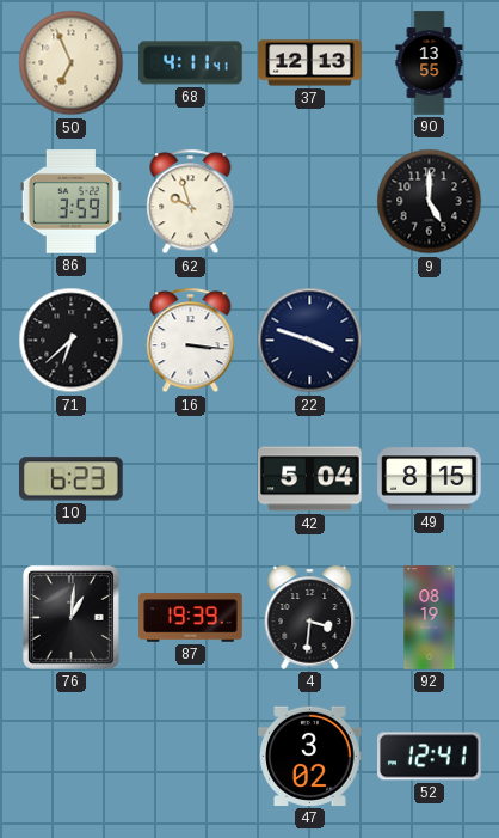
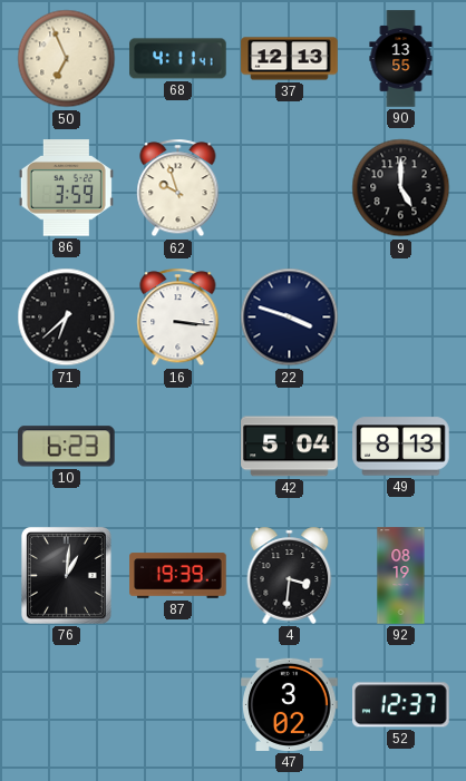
49: 8:15 -> 8:13
52: 12:41 -> 12:37
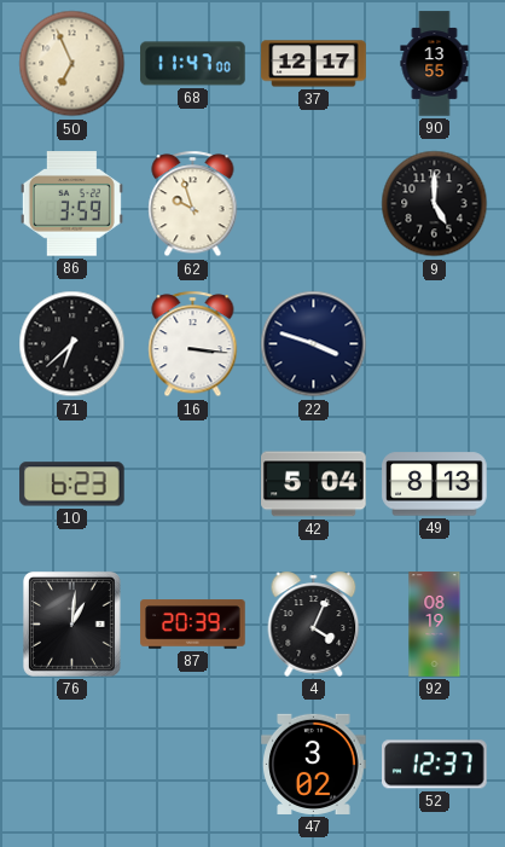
68: 4:11 -> 11:47
37: 12:13 -> 12:17
87: 19:39 -> 20:39
4: 3:31 -> 4:04
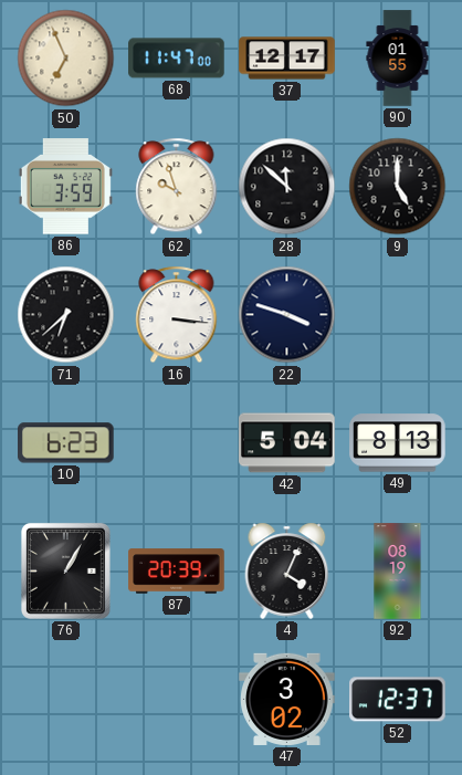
90: 13:55 -> 01:55
28: none -> 11:52
76: 1:01 -> 1:05
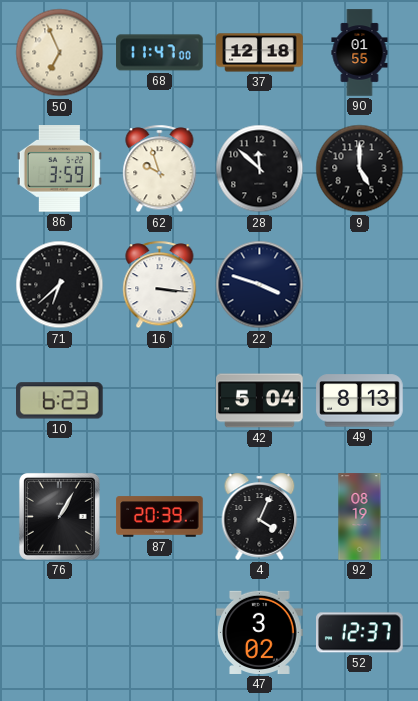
37: 12:17 -> 12:18
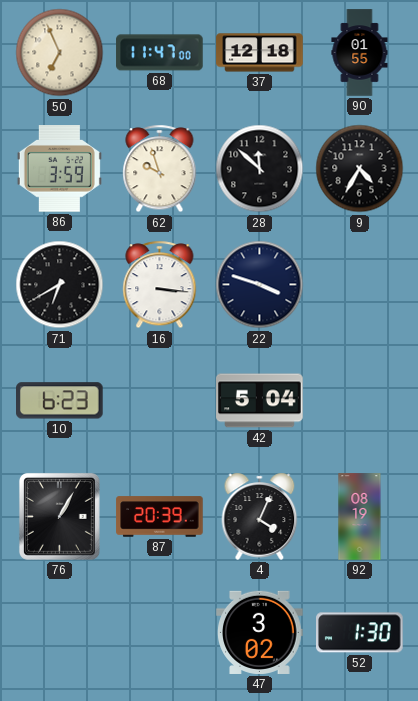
9: 5:00 -> 4:35
71: 6:38 -> 6:40
49: 8:13 -> none
52: 12:37 -> 1:30
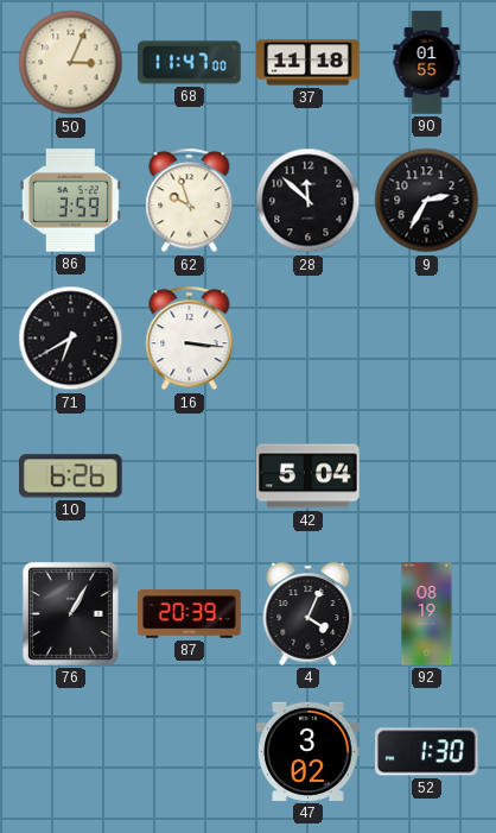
50: 6:56 -> 3:04
37: 12:18 -> 11:18
9: 4:35 -> 2:35
22: 3:48 -> none
10: 6:23 -> 6:26
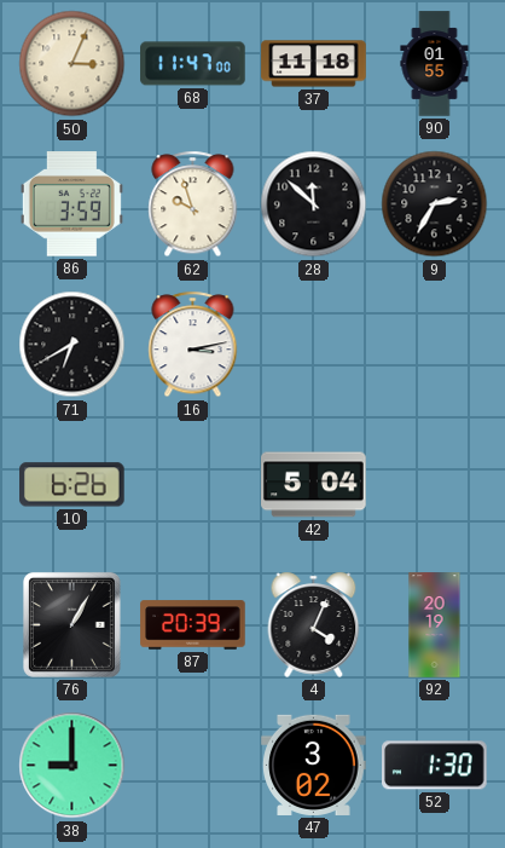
16: 3:16 -> 3:13
92: 08:19 -> 20:19
38: none -> 9:00
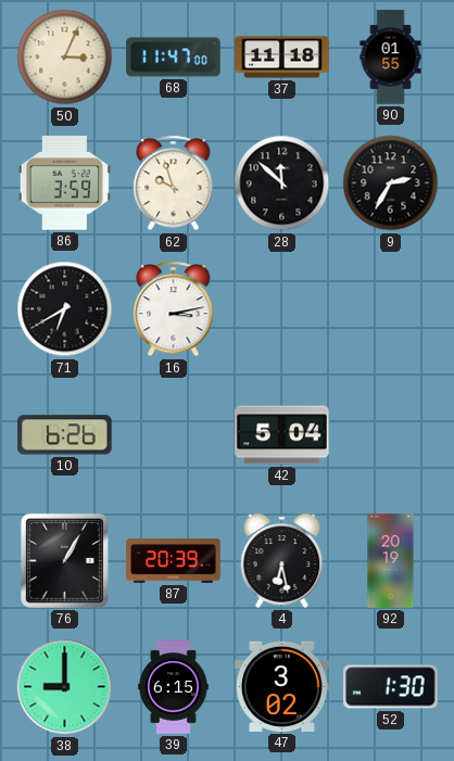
4: 4:04 -> 6:28
39: none -> 6:15
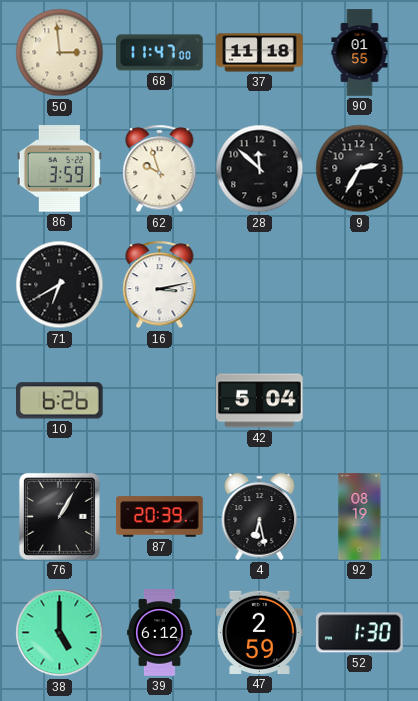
50: 3:04 -> 2:59
92: 20:19 -> 08:19
38: 9:00 -> 5:00
39: 6:15 -> 6:12
47: 3:02 -> 2:59
